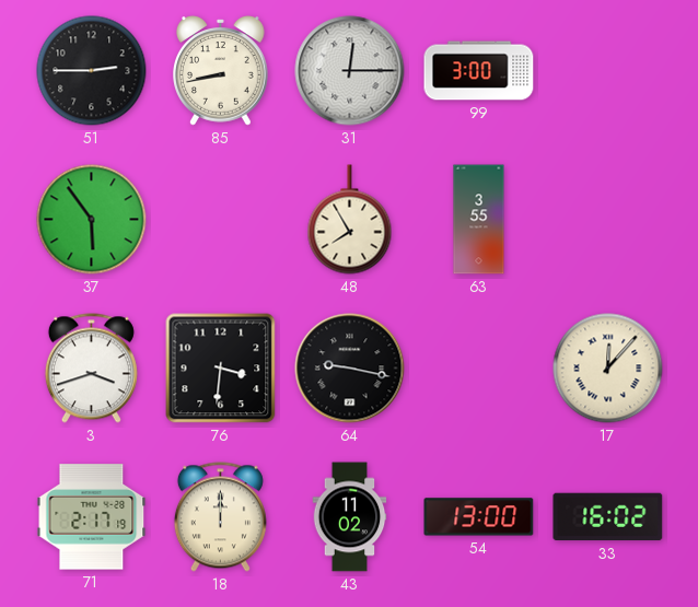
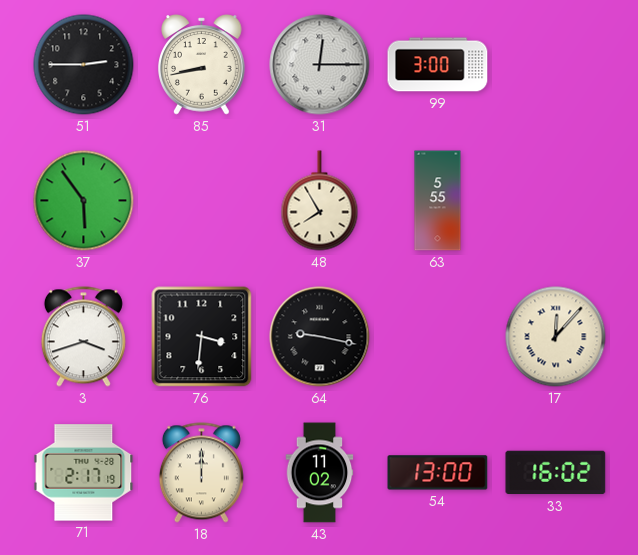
63: 3:55 -> 5:55
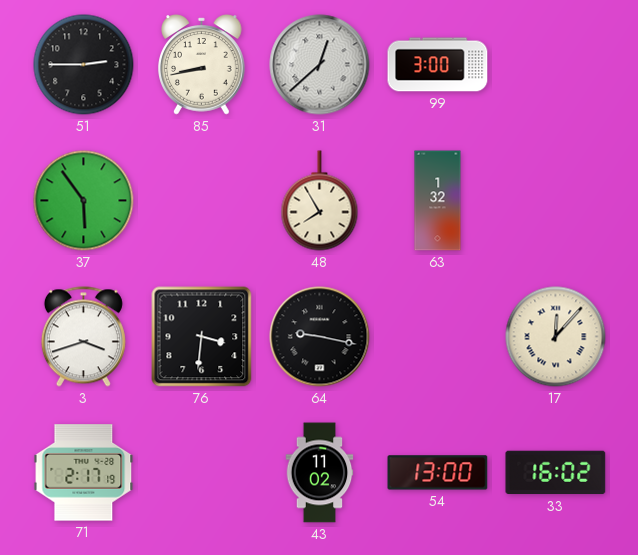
31: 12:15 -> 12:38
63: 5:55 -> 1:32
18: 12:00 -> none
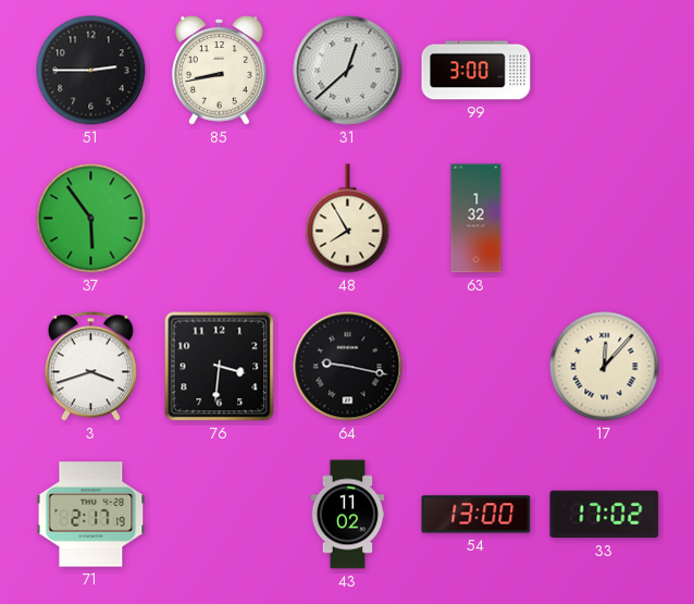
33: 16:02 -> 17:02
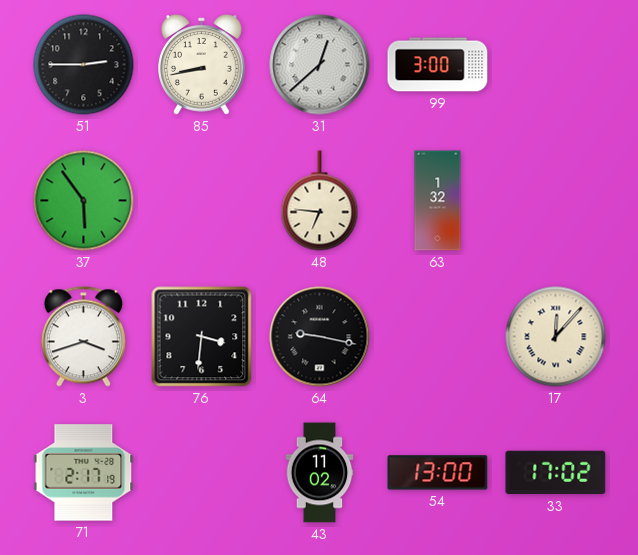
48: 7:55 -> 6:46
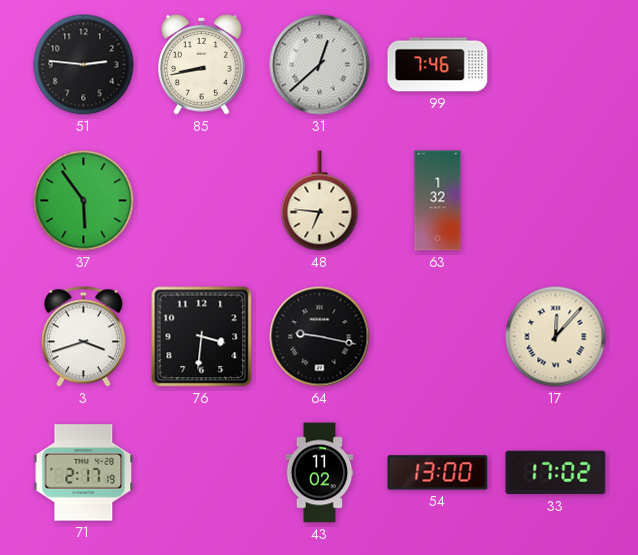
51: 2:45 -> 2:46
99: 3:00 -> 7:46
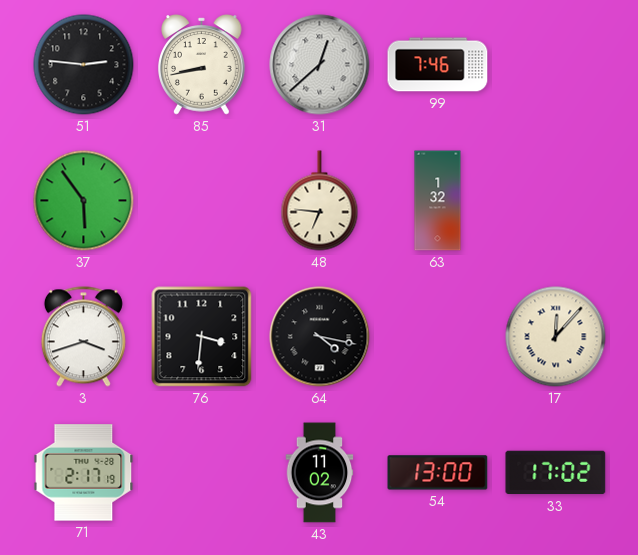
64: 9:17 -> 4:17
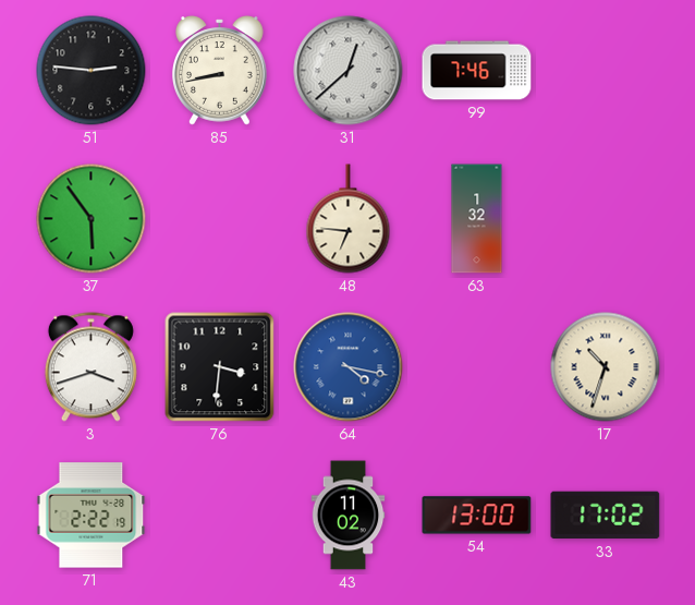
64 dial: black -> blue
17: 12:07 -> 10:33
71: 2:17 -> 2:22
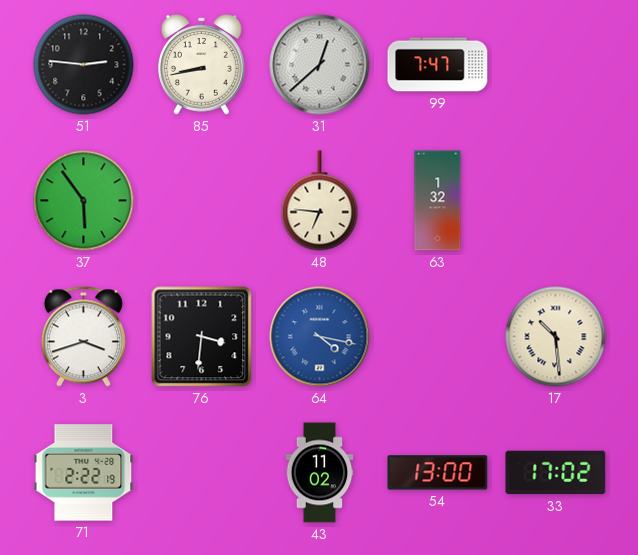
99: 7:46 -> 7:47
17: 10:33 -> 10:29
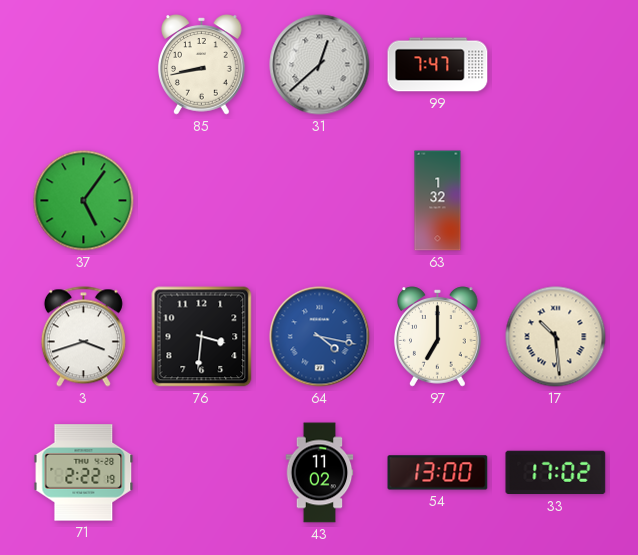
51: 2:46 -> none
37: 5:54 -> 5:06
48: 6:46 -> none
97: none -> 7:00
